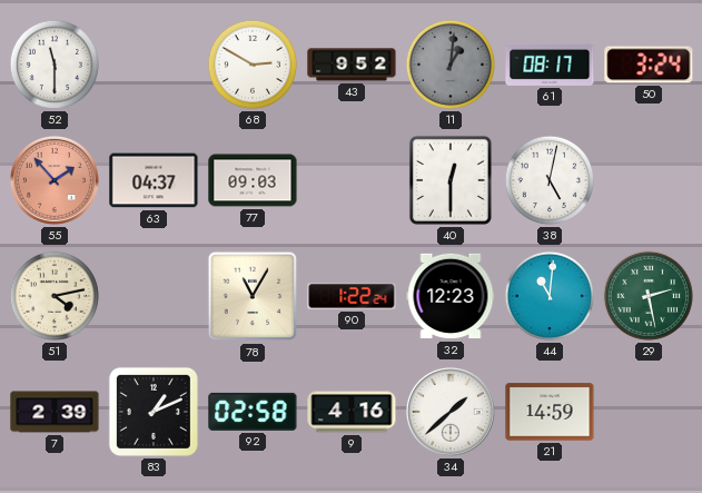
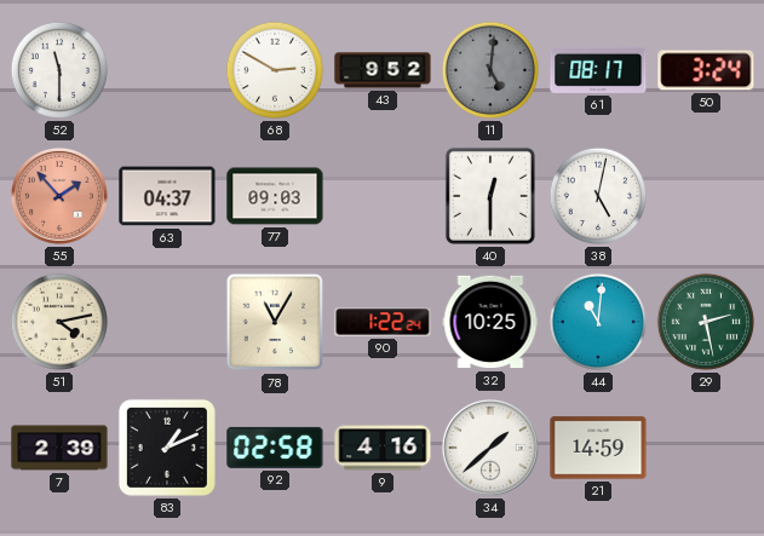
11: 1:01 -> 5:01
32: 12:23 -> 10:25
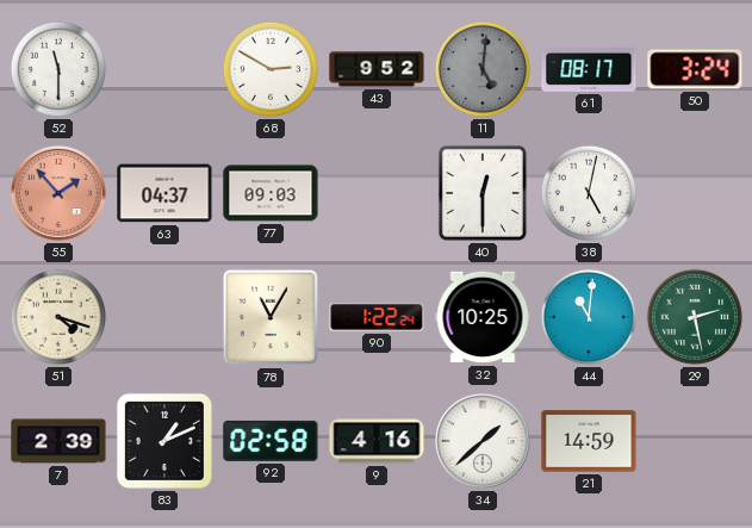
51: 4:13 -> 4:18
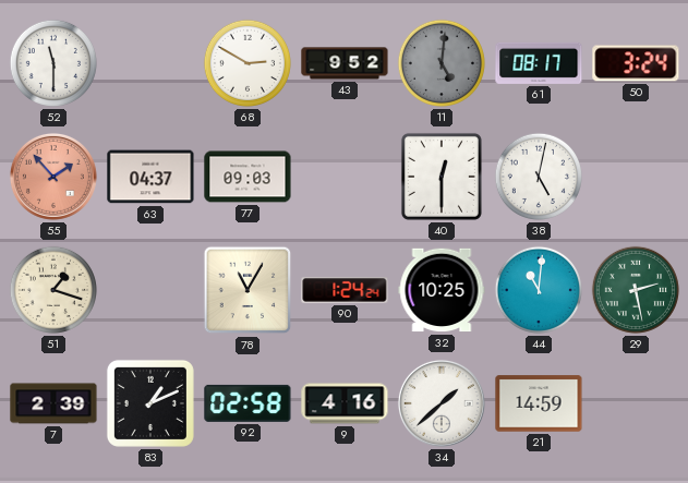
51: 4:18 -> 1:18
90: 1:22 -> 1:24
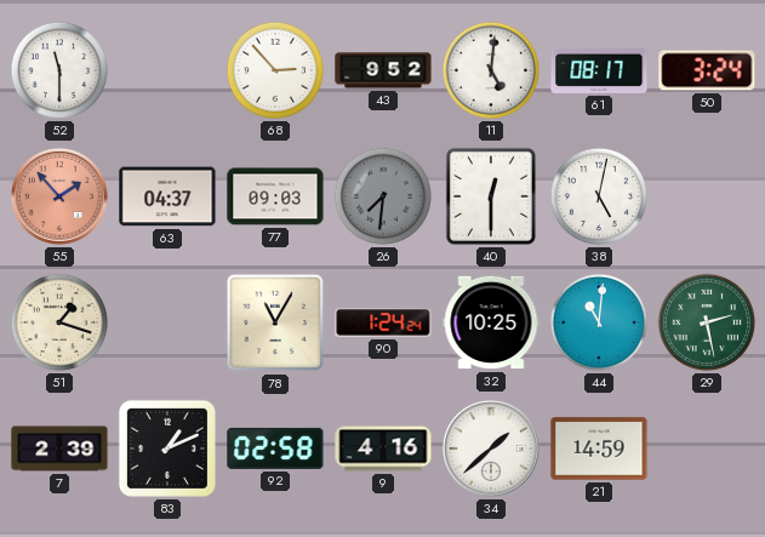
68: 2:50 -> 2:53
11 dial: grey -> white
26: none -> 7:31
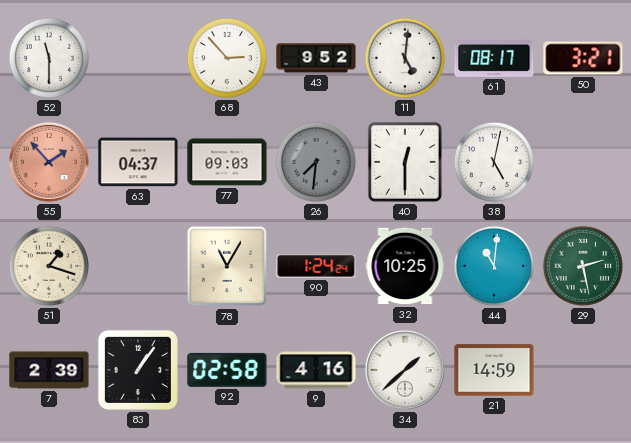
50: 3:24 -> 3:21
83: 1:11 -> 1:06
